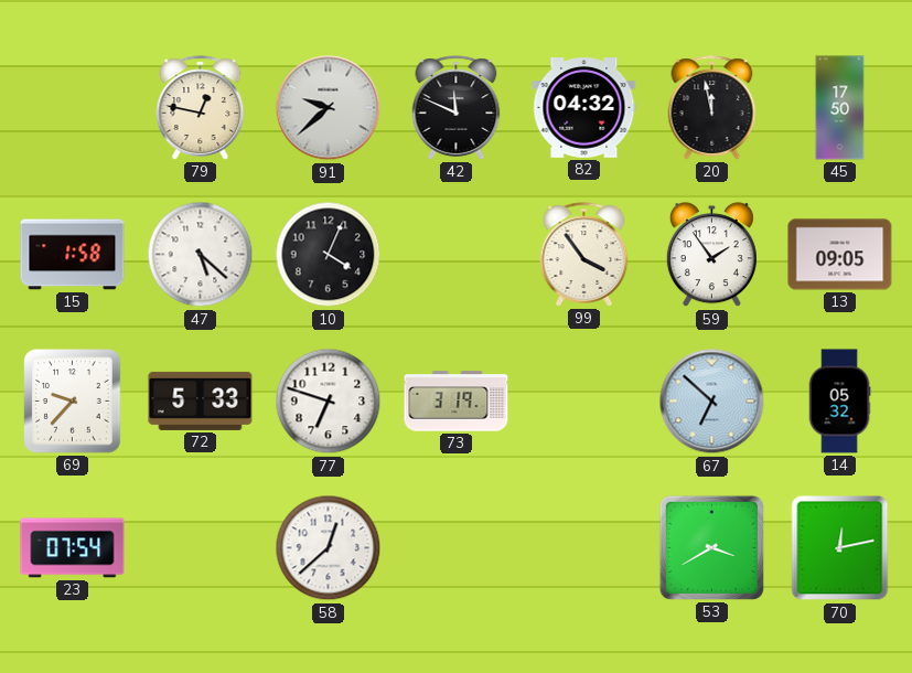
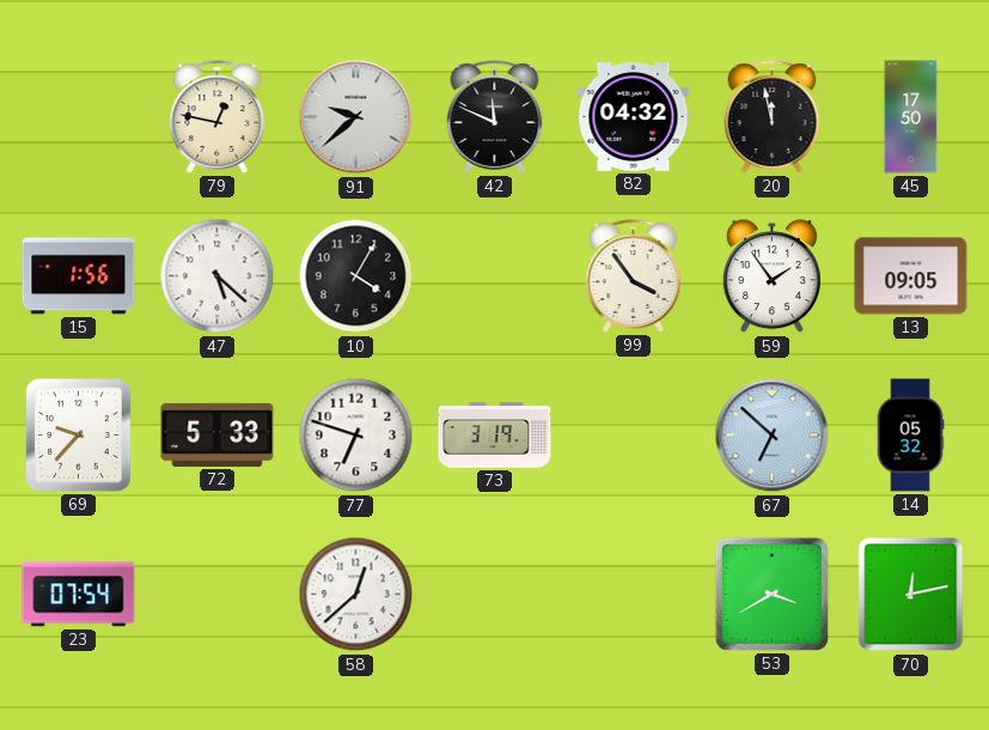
15: 1:58 -> 1:56
10: 4:04 -> 4:05
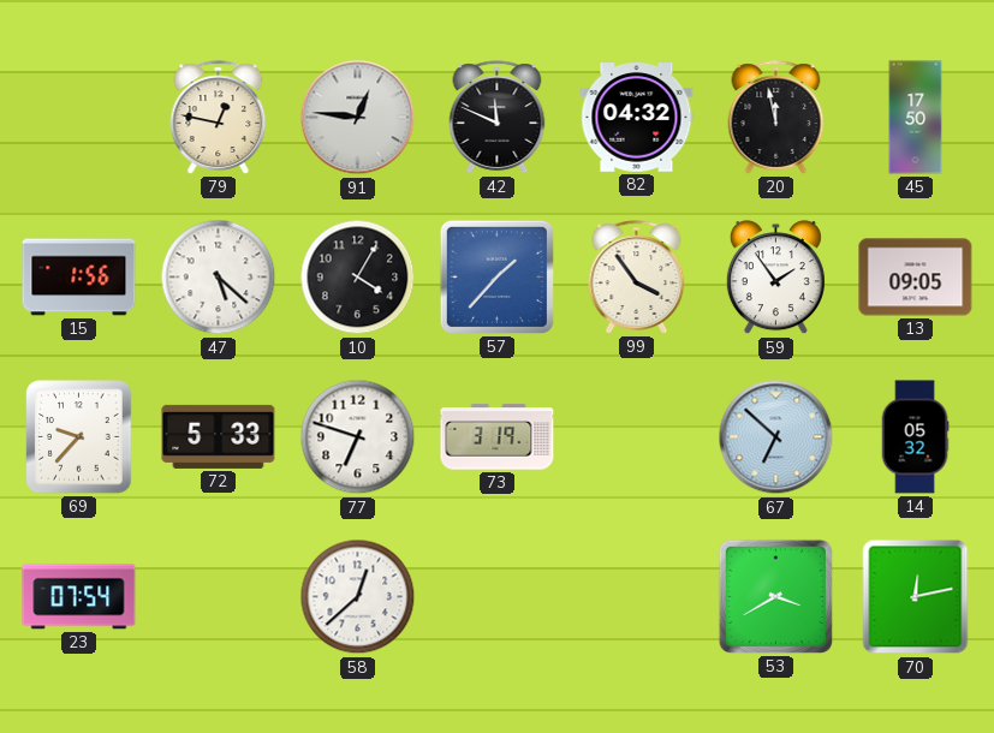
91: 9:38 -> 12:46
57: none -> 1:37
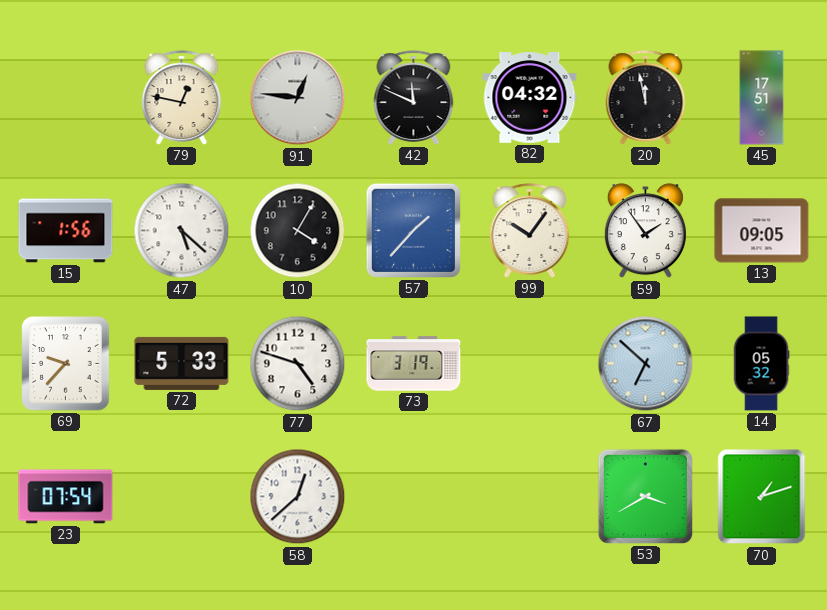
45: 17:50 -> 17:51
99: 3:54 -> 10:06
77: 6:48 -> 4:48
70: 12:13 -> 1:12
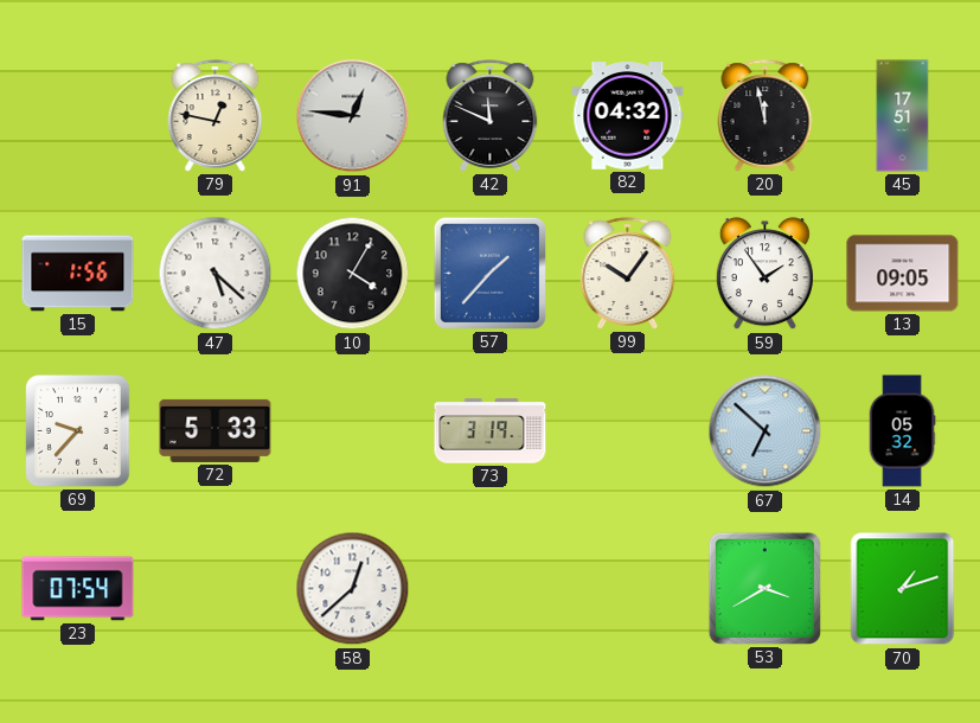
77: 4:48 -> none
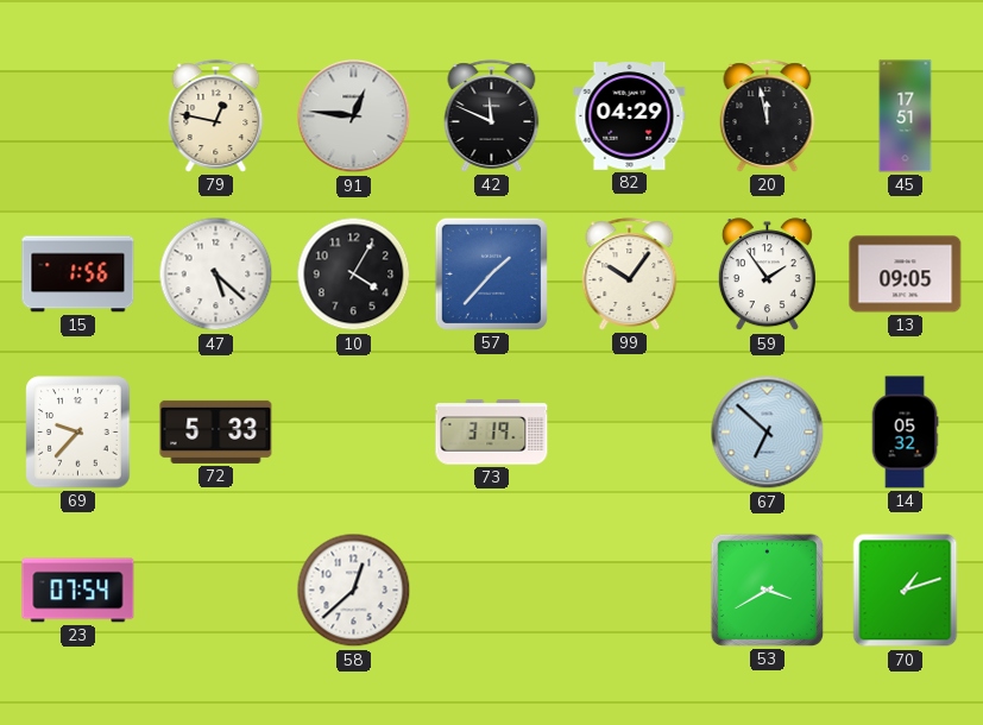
82: 04:32 -> 04:29
